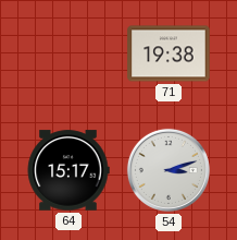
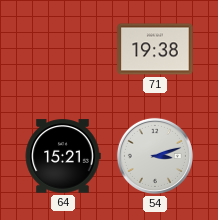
64: 15:17 -> 15:21
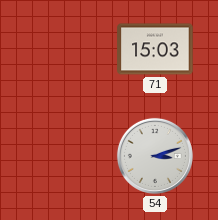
71: 19:38 -> 15:03
64: 15:21 -> none
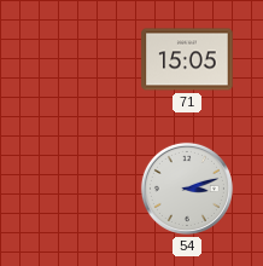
71: 15:03 -> 15:05
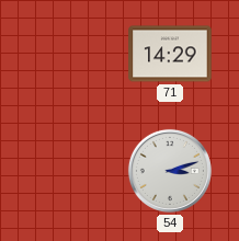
71: 15:05 -> 14:29
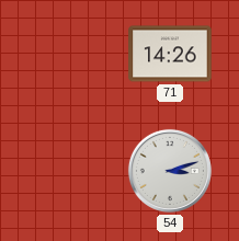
71: 14:29 -> 14:26
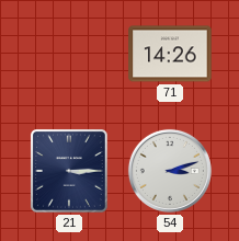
21: none -> 3:15
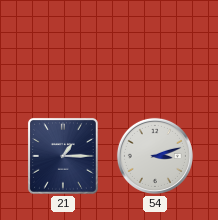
71: 14:26 -> none
21: 3:15 -> 1:15
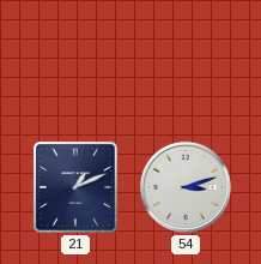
21: 1:15 -> 1:11
